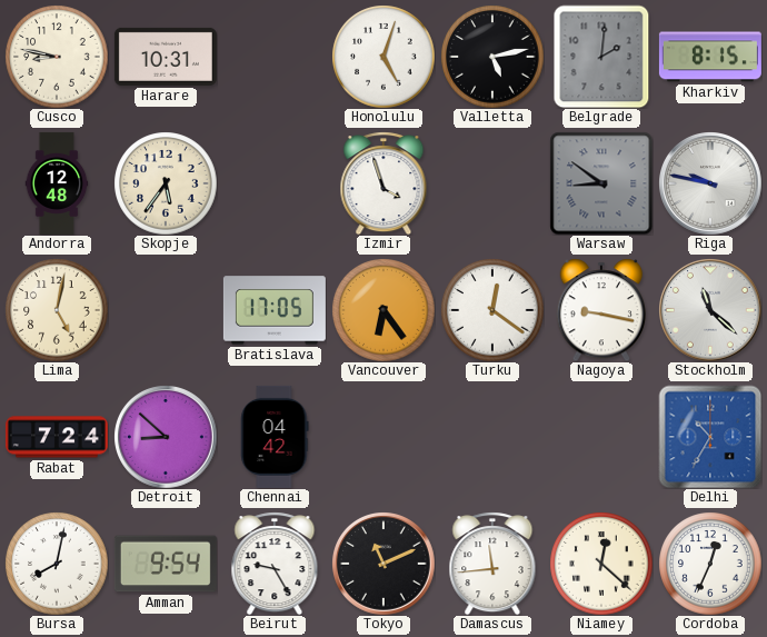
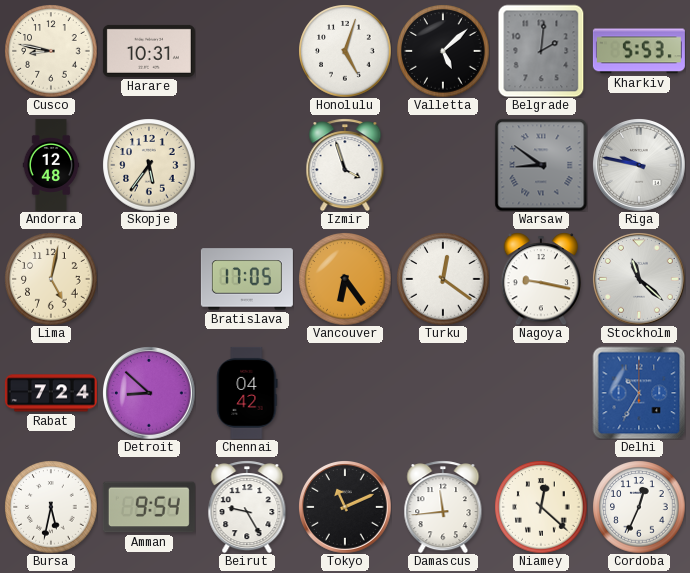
Valletta: 5:13 -> 5:08
Kharkiv: 8:15 -> 5:53
Bursa: 8:02 -> 5:32
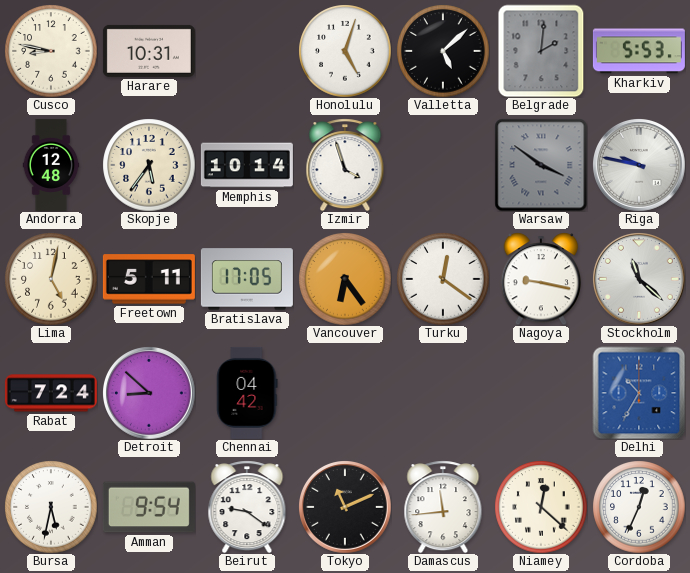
Memphis: none -> 10:14
Warsaw: 8:51 -> 3:51
Freetown: none -> 5:11
Beirut: 9:25 -> 9:21
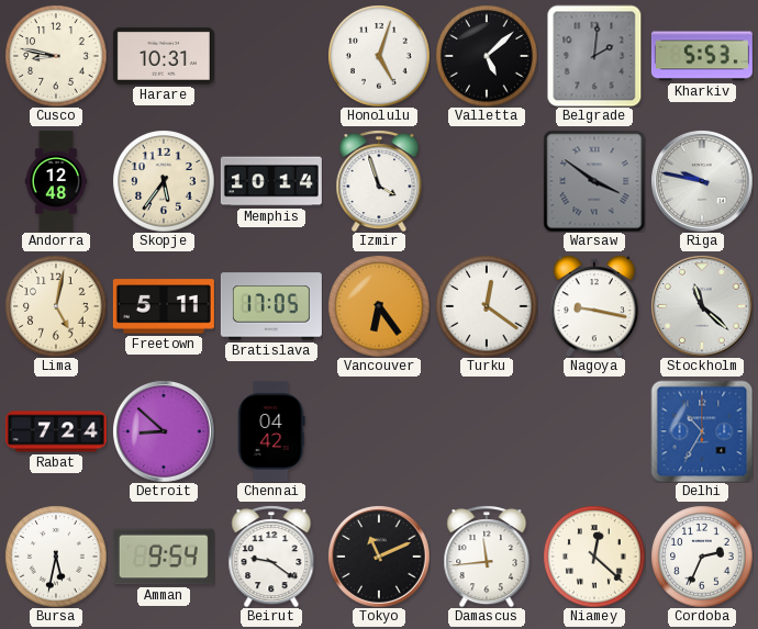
Cordoba: 12:34 -> 2:34
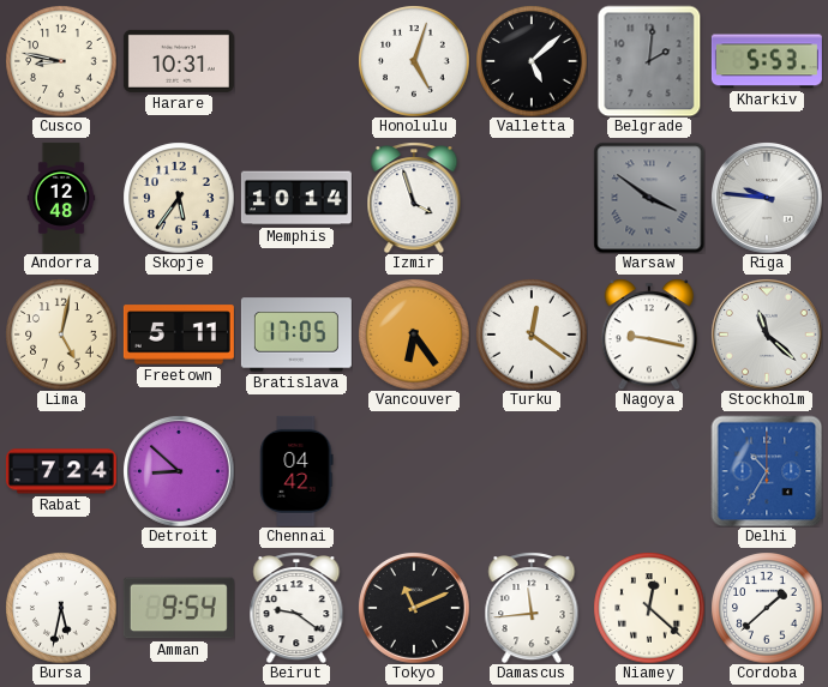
Riga: 9:47 -> 9:46
Cordoba: 2:34 -> 1:38
